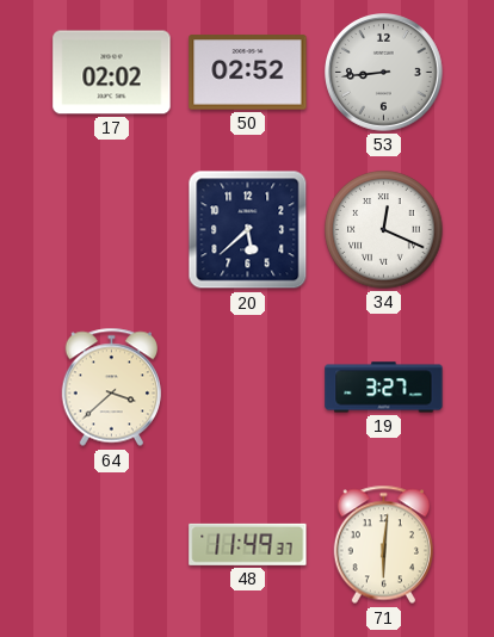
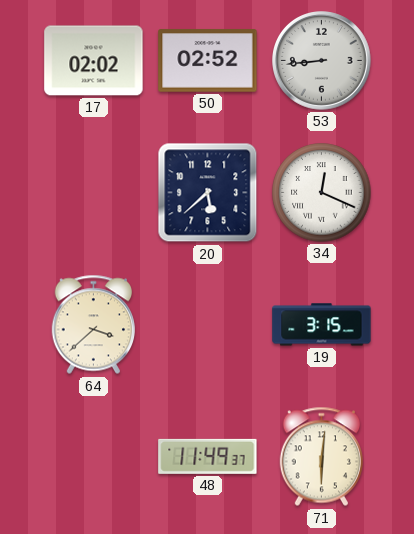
19: 3:27 -> 3:15
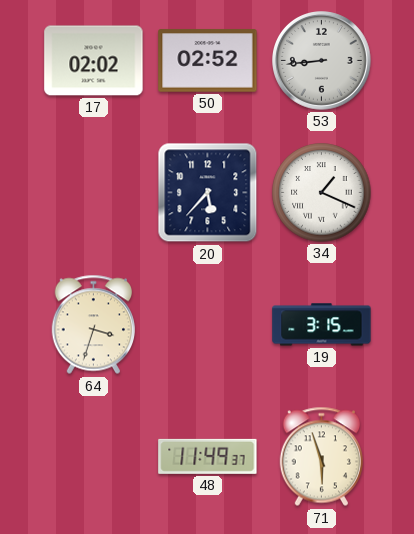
20: 5:38 -> 5:37
34: 12:19 -> 1:19
64: 3:38 -> 3:33
71: 6:01 -> 5:57
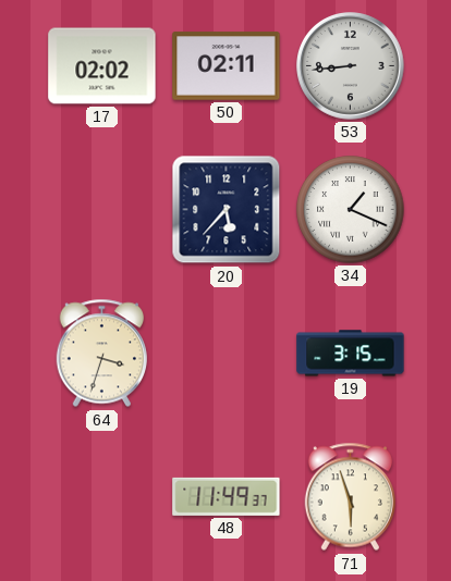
50: 02:52 -> 02:11
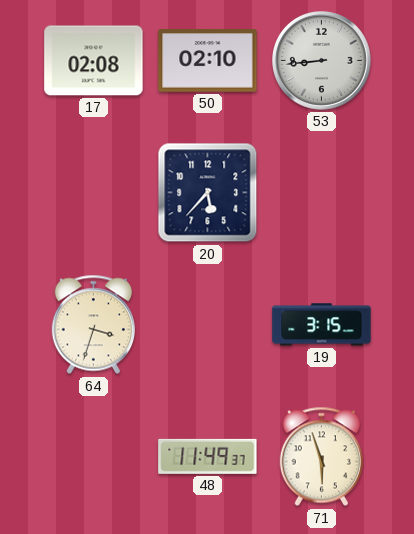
17: 02:02 -> 02:08
50: 02:11 -> 02:10
34: 1:19 -> none
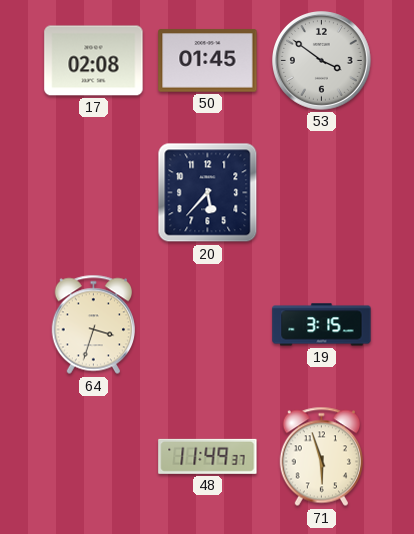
50: 02:10 -> 01:45
53: 8:44 -> 3:51
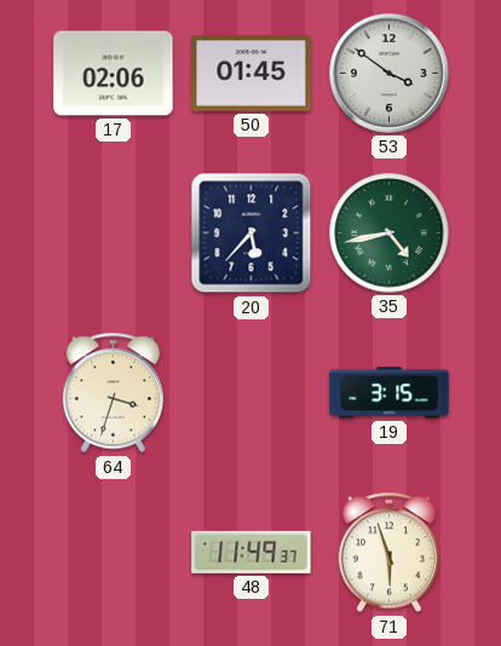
17: 02:08 -> 02:06
35: none -> 4:43
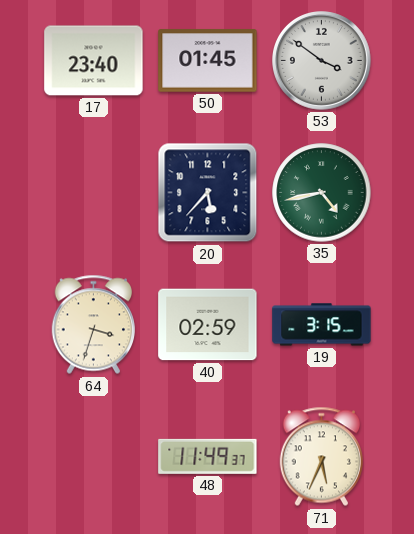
17: 02:06 -> 23:40
40: none -> 02:59
71: 5:57 -> 5:34
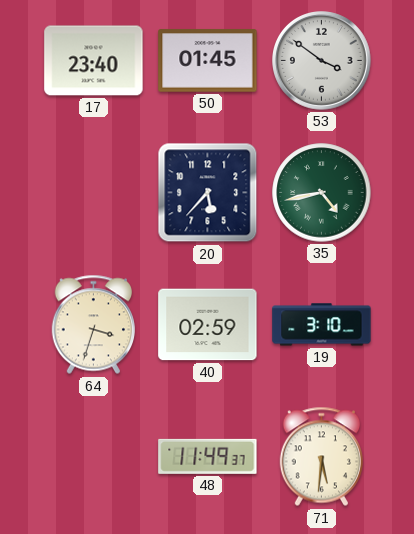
19: 3:15 -> 3:10
71: 5:34 -> 5:31
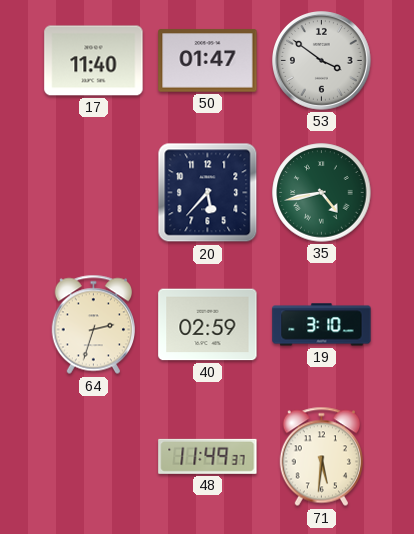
17: 23:40 -> 11:40
50: 01:45 -> 01:47
64: 3:33 -> 2:33
